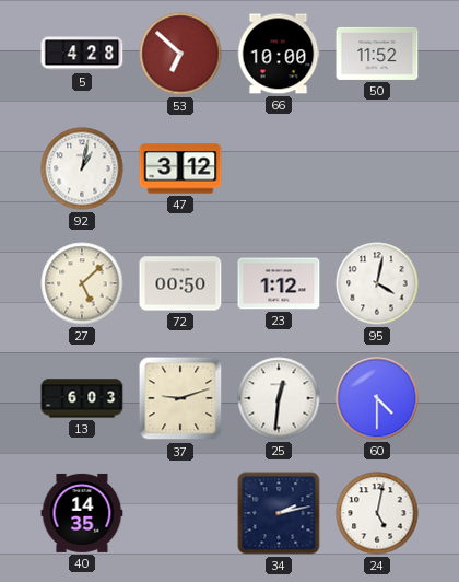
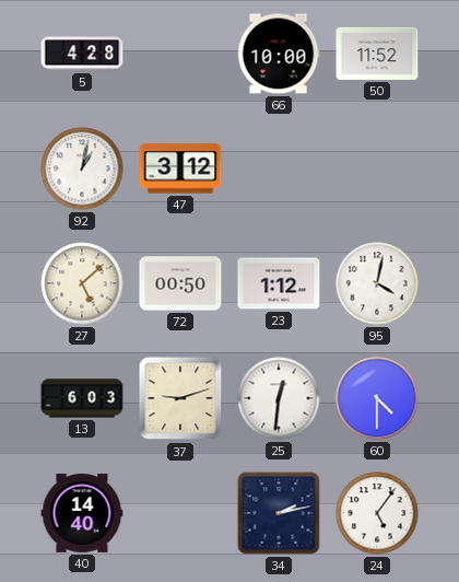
53: 6:52 -> none
40: 14:35 -> 14:40
24: 5:02 -> 5:06
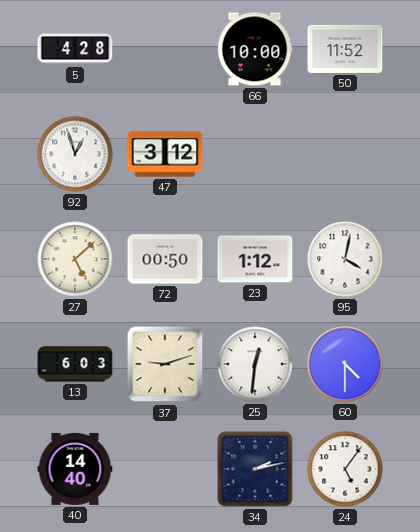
92: 1:02 -> 12:57
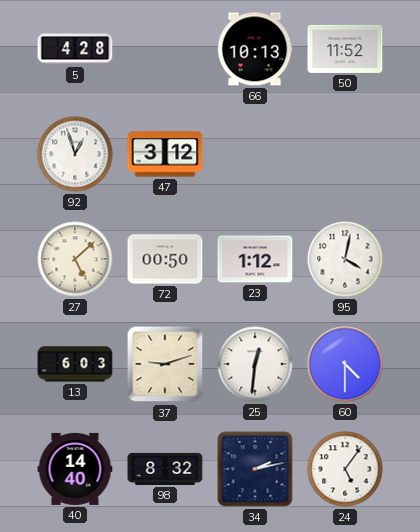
66: 10:00 -> 10:13
98: none -> 8:32
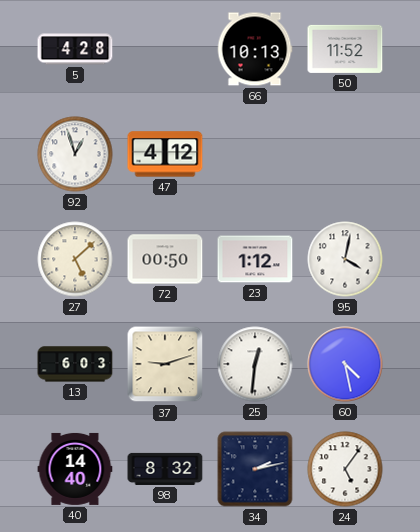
47: 3:12 -> 4:12
60: 4:30 -> 4:28
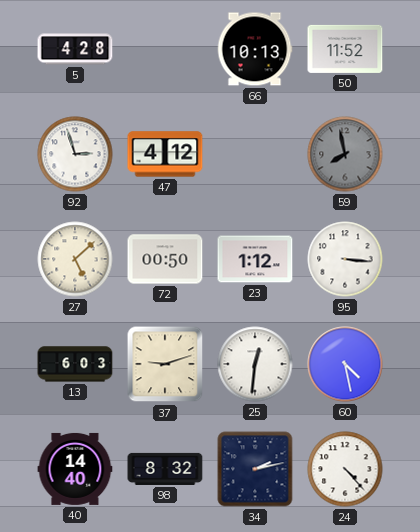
92: 12:57 -> 2:57
59: none -> 7:58
95: 4:02 -> 3:16
24: 5:06 -> 4:23
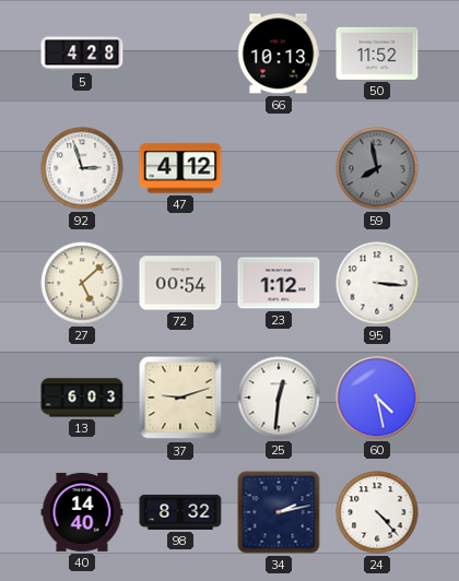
72: 00:50 -> 00:54
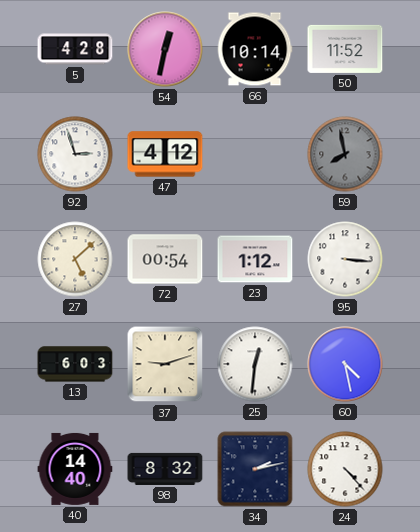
54: none -> 12:32
66: 10:13 -> 10:14
